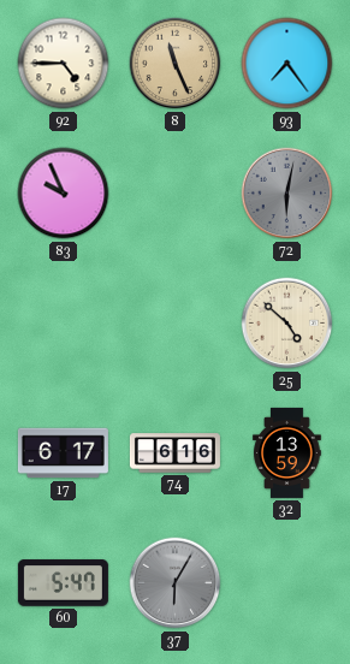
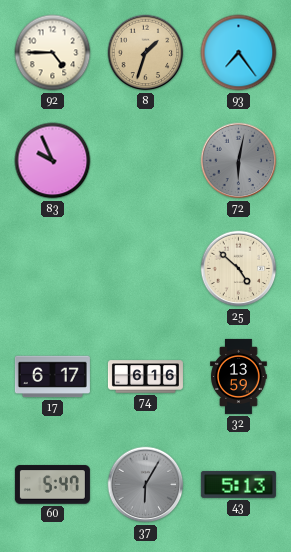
8: 11:26 -> 1:33
43: none -> 5:13
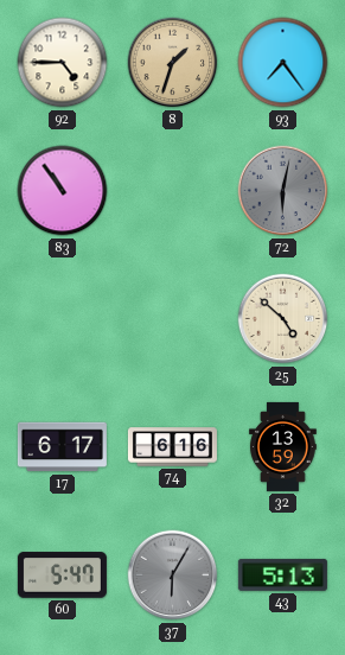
83: 9:56 -> 10:54
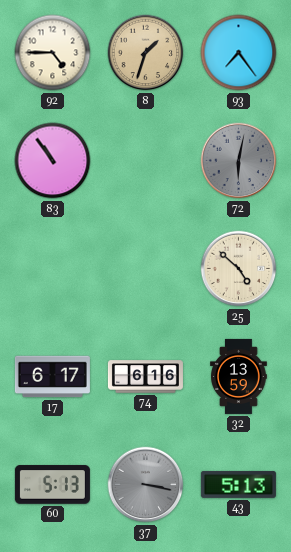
60: 5:47 -> 5:13
37: 6:05 -> 3:17
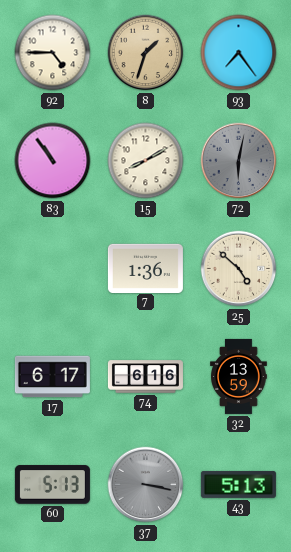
15: none -> 8:10
7: none -> 1:36
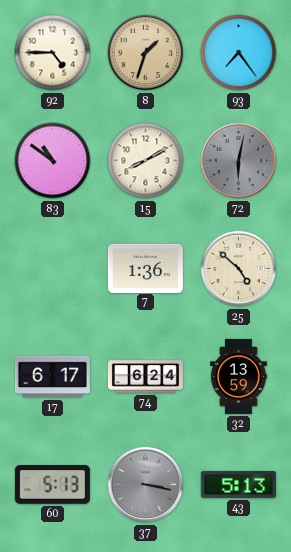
83: 10:54 -> 10:51
74: 6:16 -> 6:24
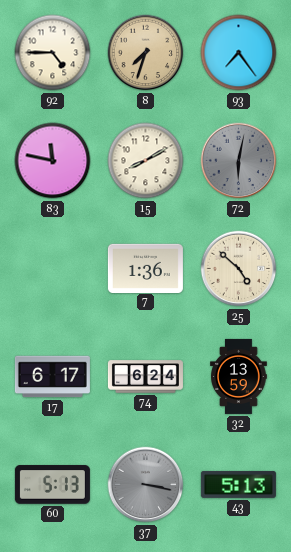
8: 1:33 -> 7:33
83: 10:51 -> 11:47
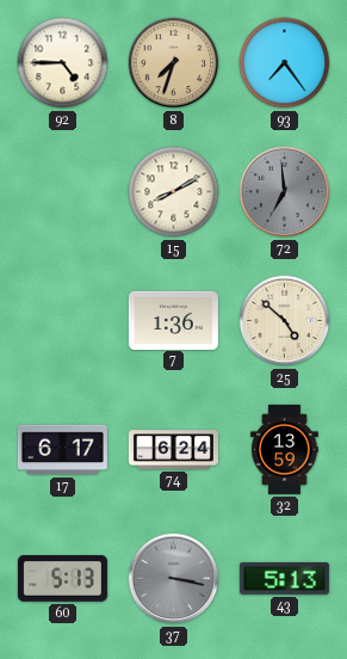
83: 11:47 -> none
72: 6:02 -> 6:59
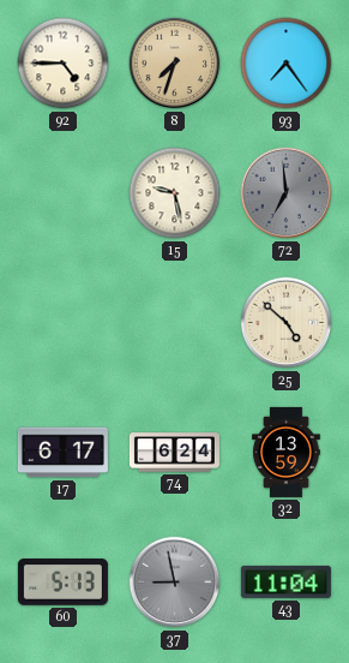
15: 8:10 -> 9:28
7: 1:36 -> none
37: 3:17 -> 8:58
43: 5:13 -> 11:04
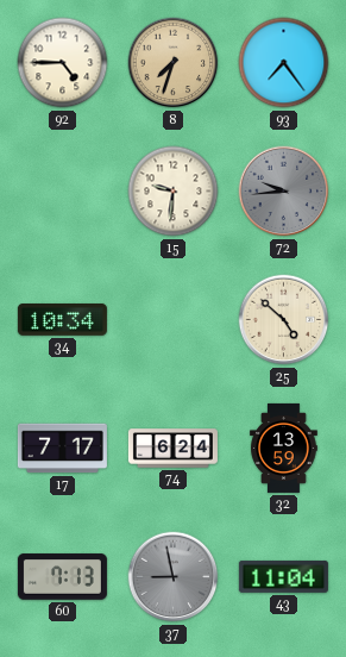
15: 9:28 -> 9:31
72: 6:59 -> 9:44
34: none -> 10:34
17: 6:17 -> 7:17
60: 5:13 -> 7:13
